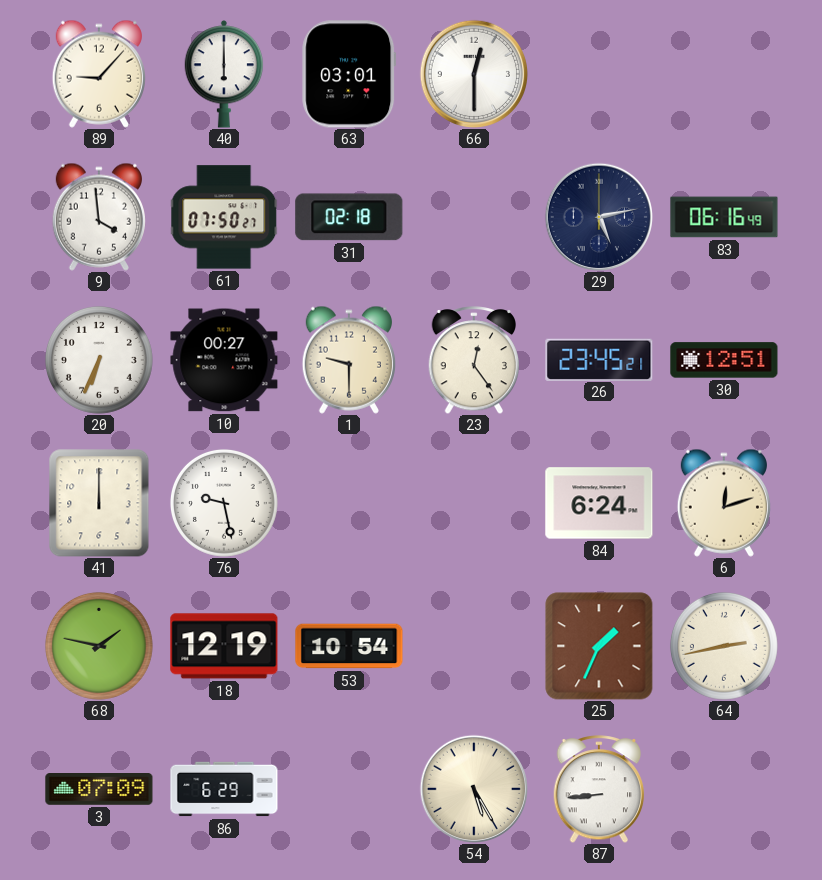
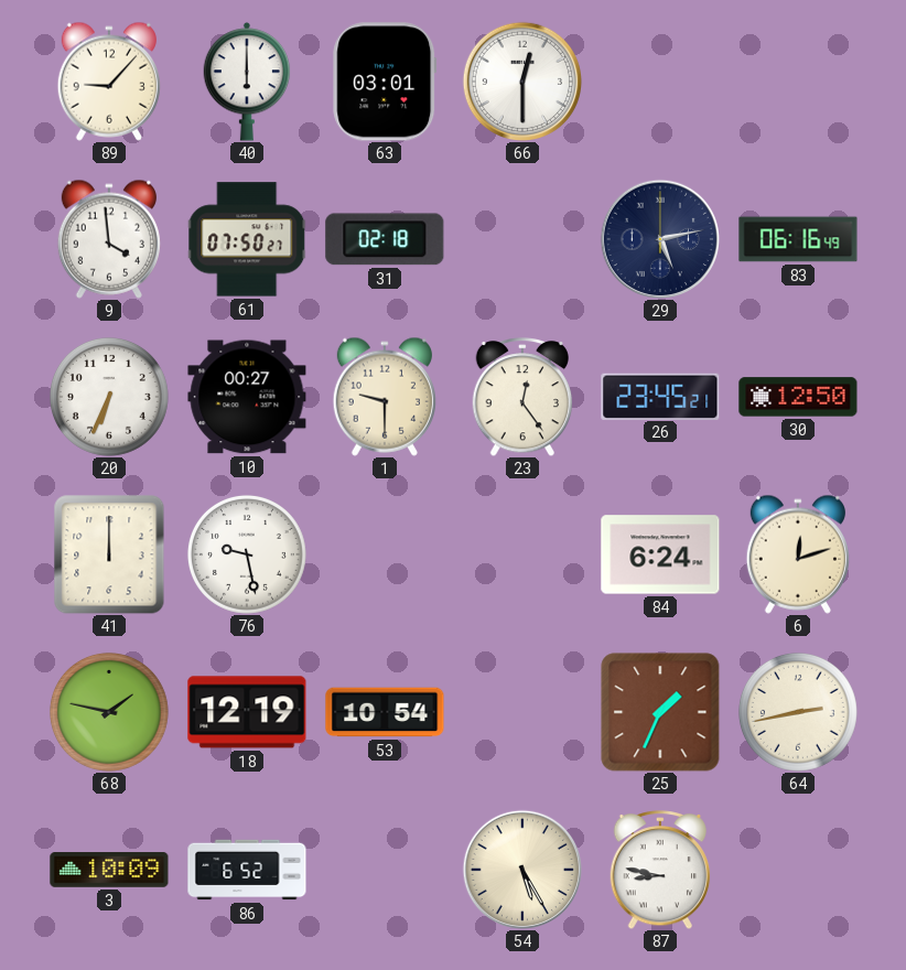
30: 12:51 -> 12:50
3: 07:09 -> 10:09
86: 6:29 -> 6:52
87: 8:44 -> 8:47
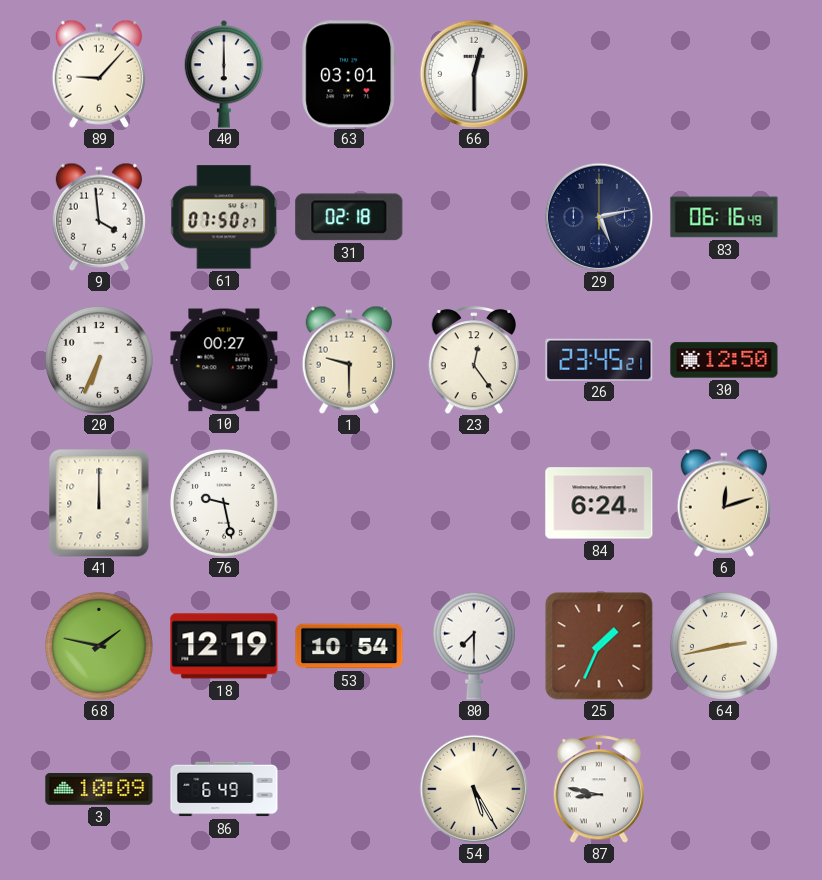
80: none -> 7:30
86: 6:52 -> 6:49
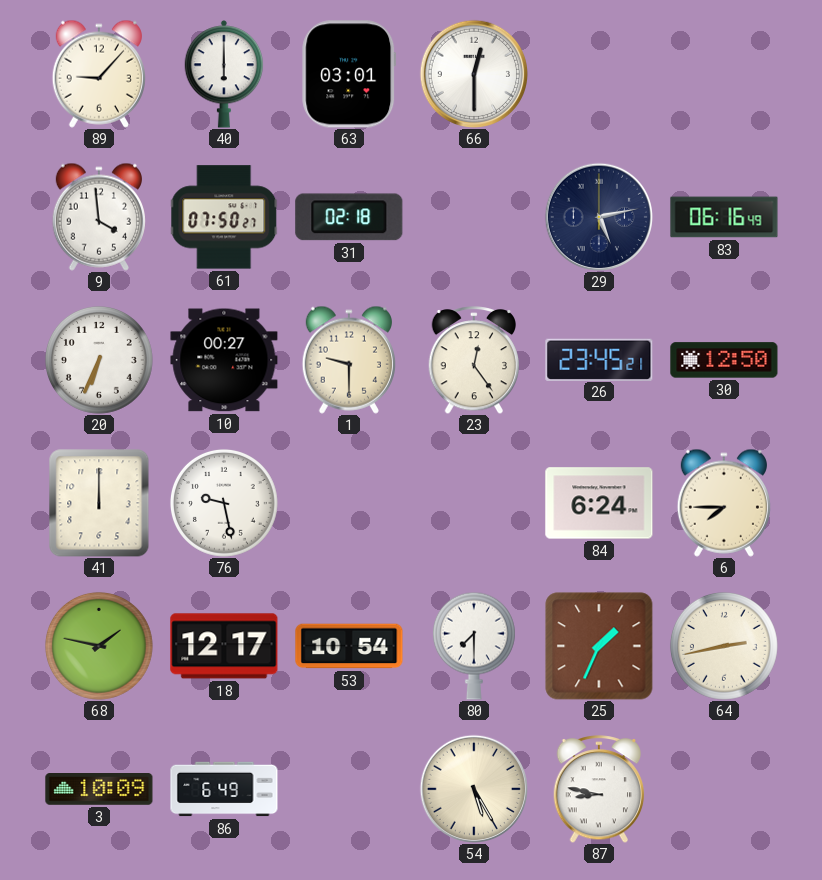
6: 12:12 -> 7:45
18: 12:19 -> 12:17
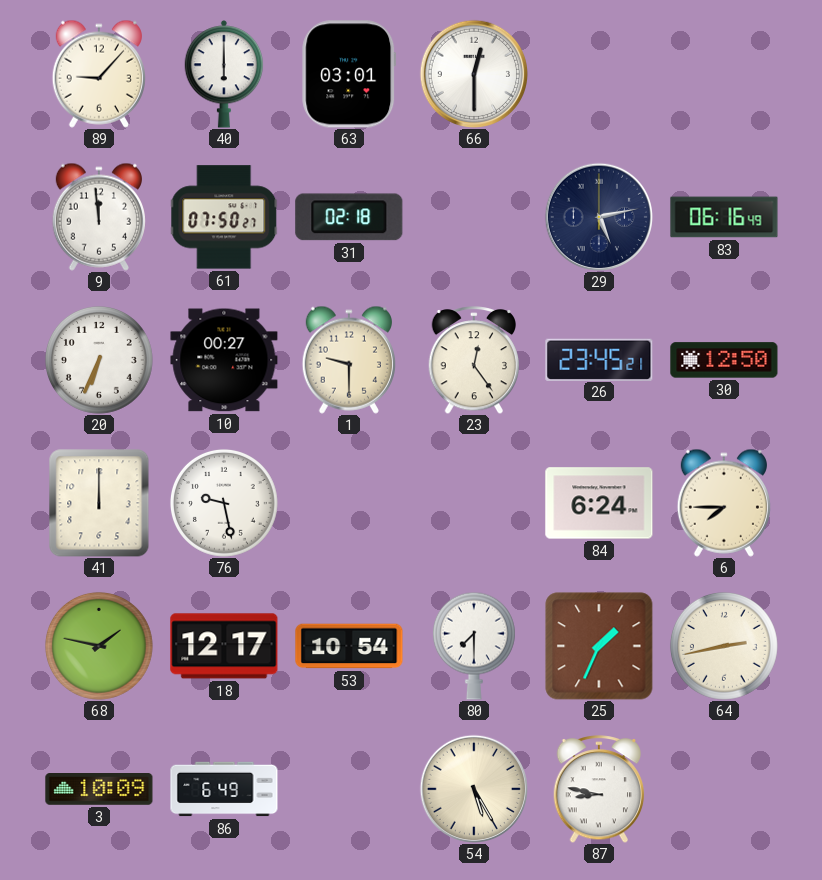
9: 3:59 -> 11:59
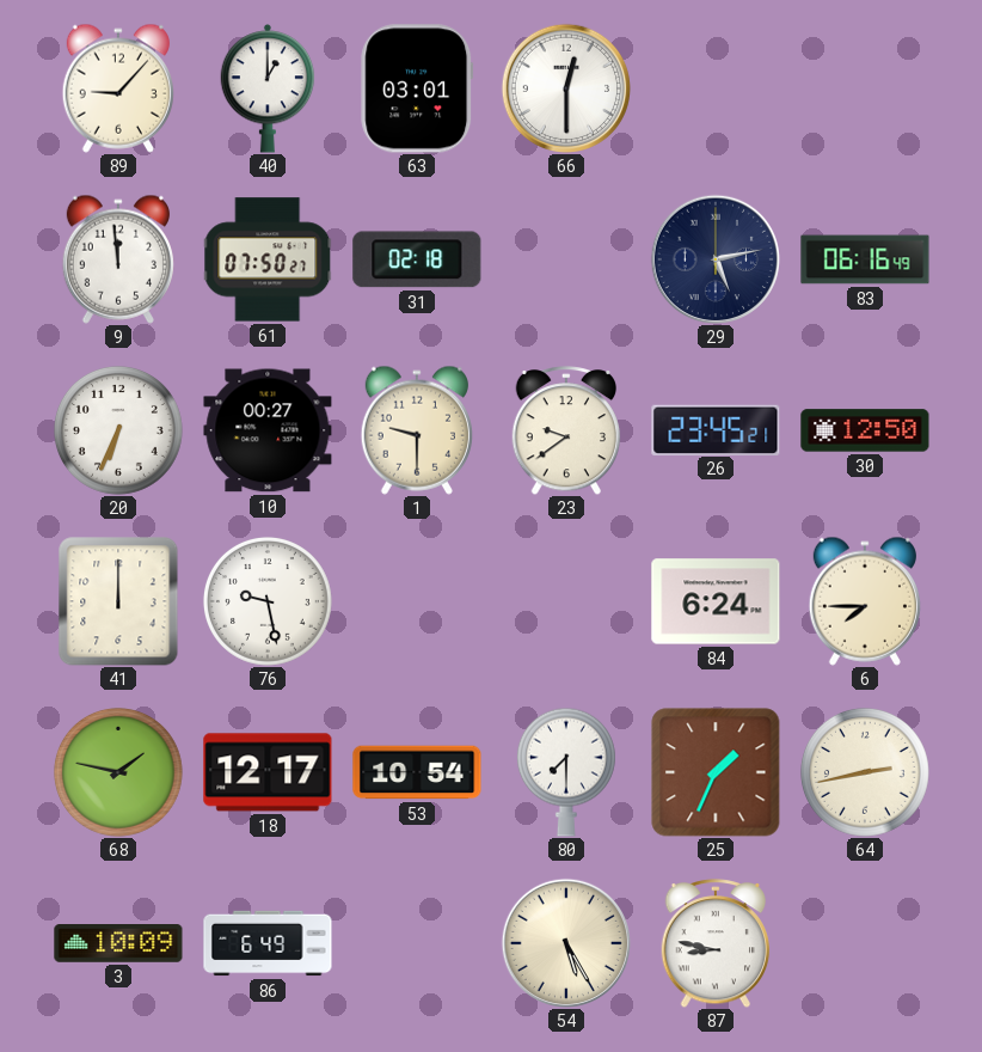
40: 6:00 -> 1:00
23: 12:24 -> 9:39
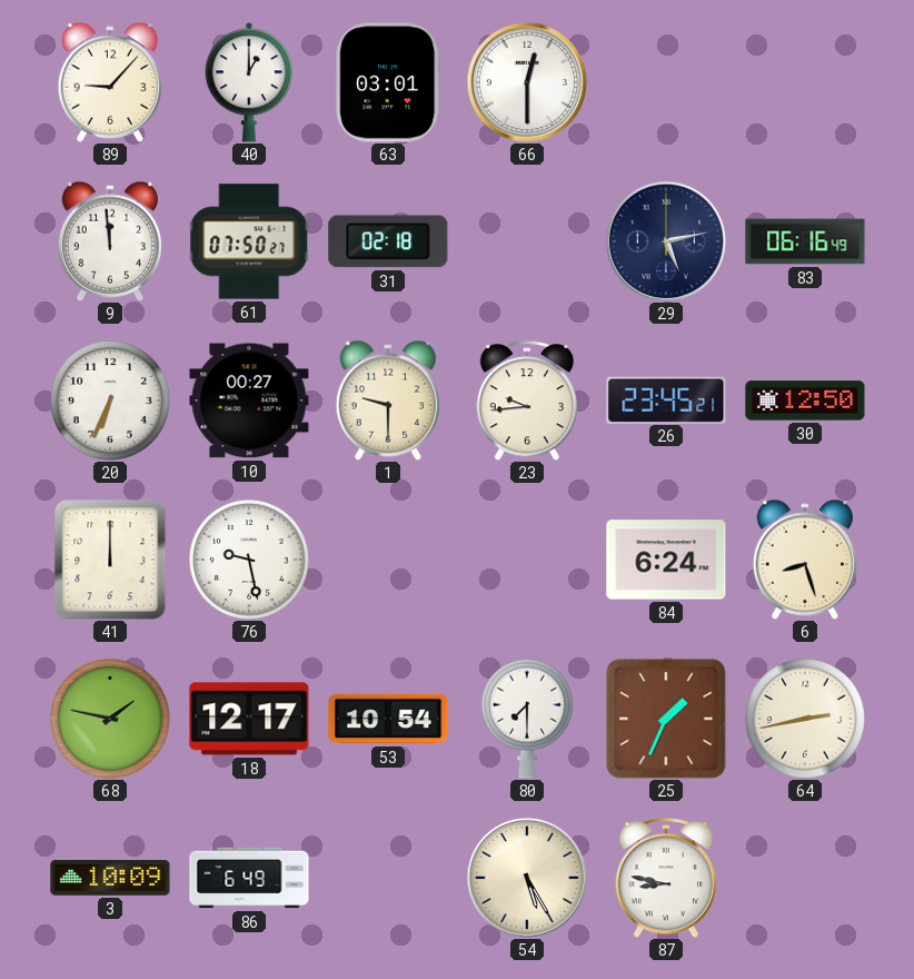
23: 9:39 -> 9:44
6: 7:45 -> 8:27
